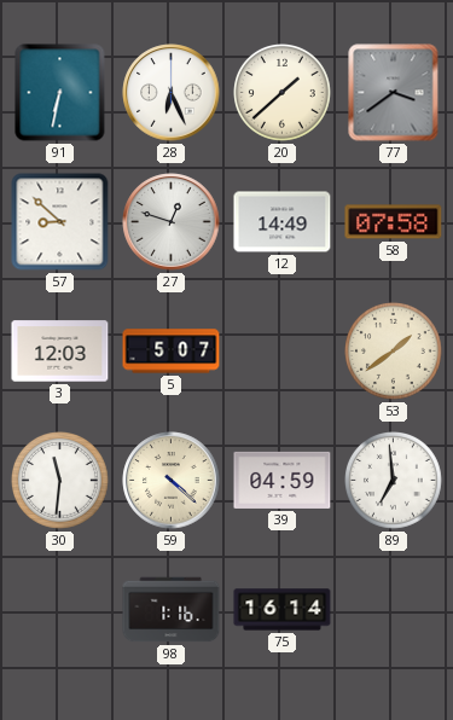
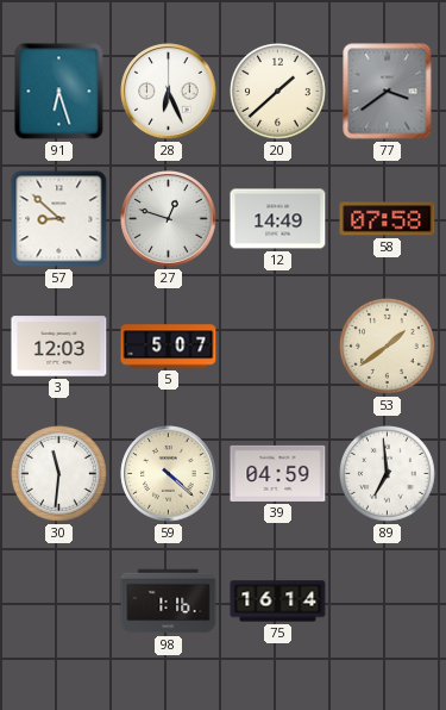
91: 6:32 -> 6:27
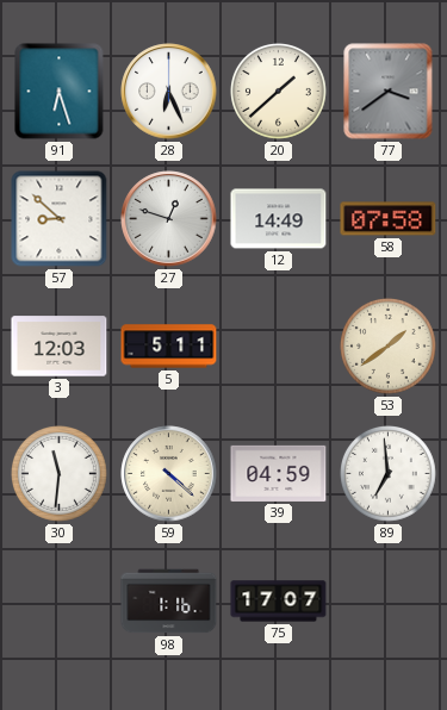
5: 5:07 -> 5:11
75: 16:14 -> 17:07
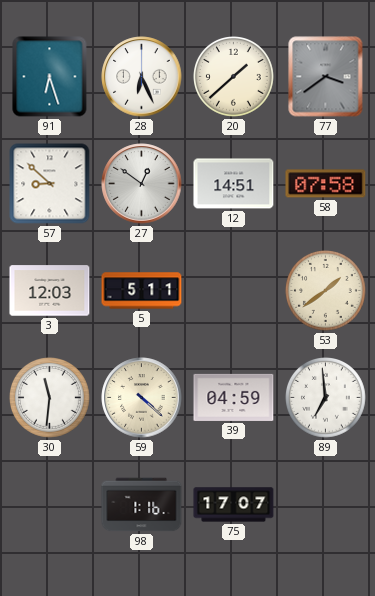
27: 12:48 -> 12:51
12: 14:49 -> 14:51
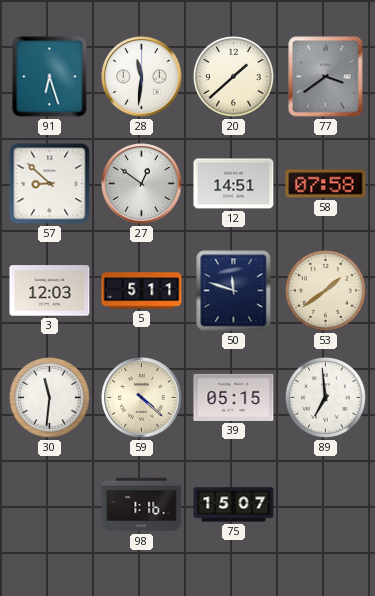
28: 6:26 -> 11:31
50: none -> 11:48
39: 04:59 -> 05:15
75: 17:07 -> 15:07
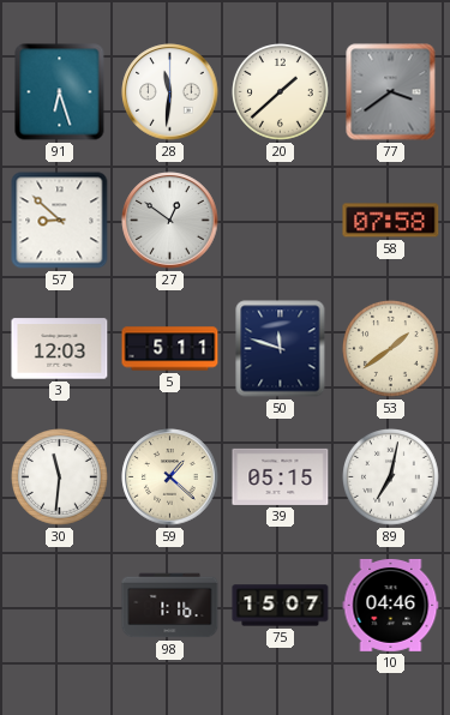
12: 14:51 -> none
59: 4:22 -> 1:22
89: 6:59 -> 7:02
10: none -> 04:46
